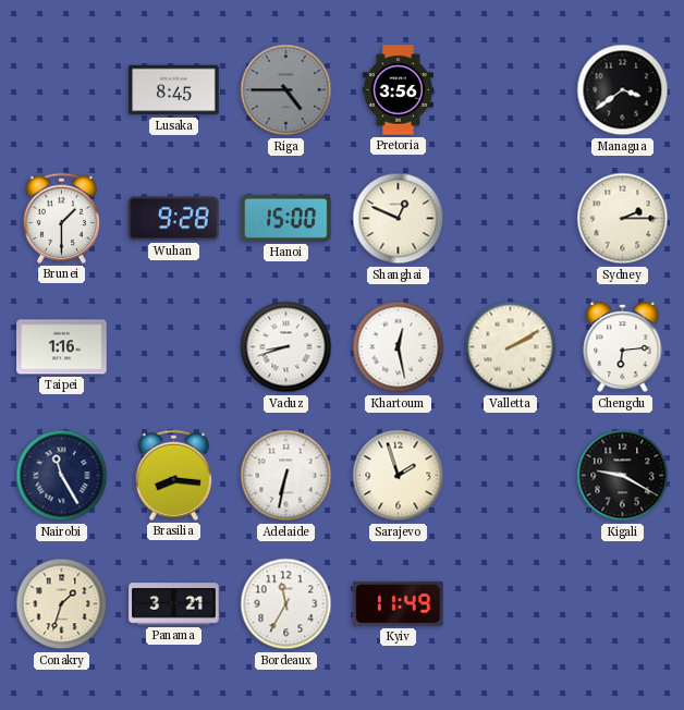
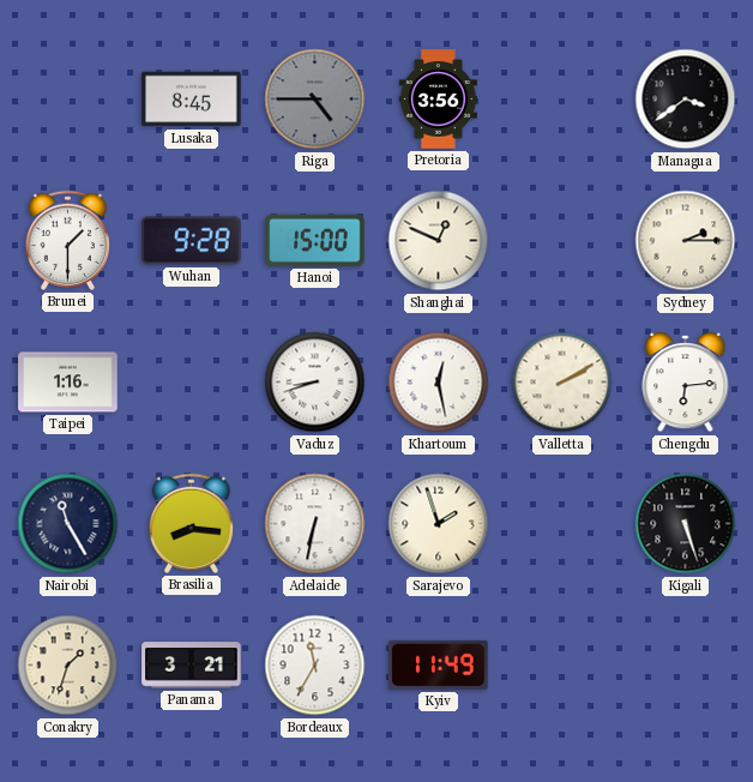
Kigali: 9:20 -> 5:27
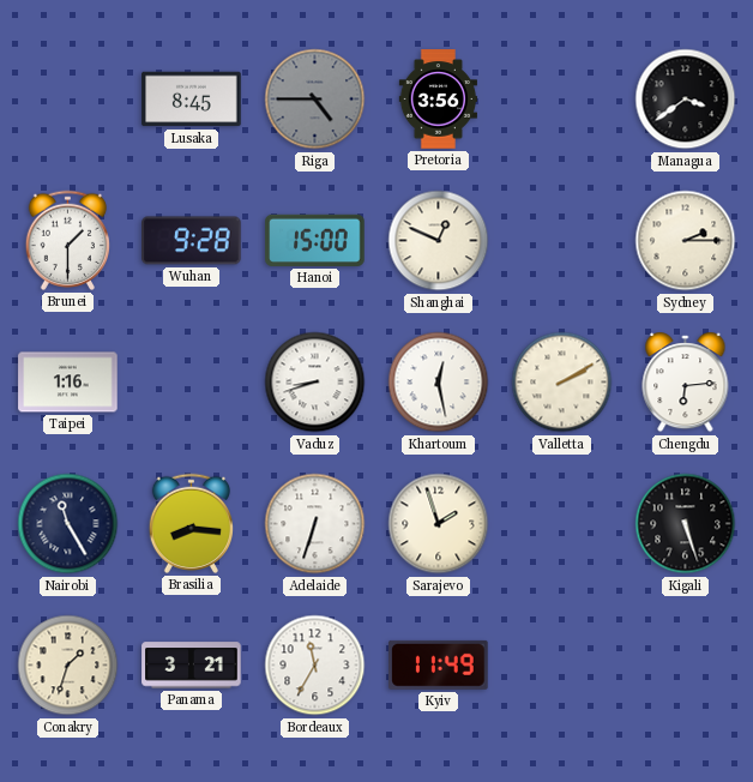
Adelaide: 6:32 -> 6:33
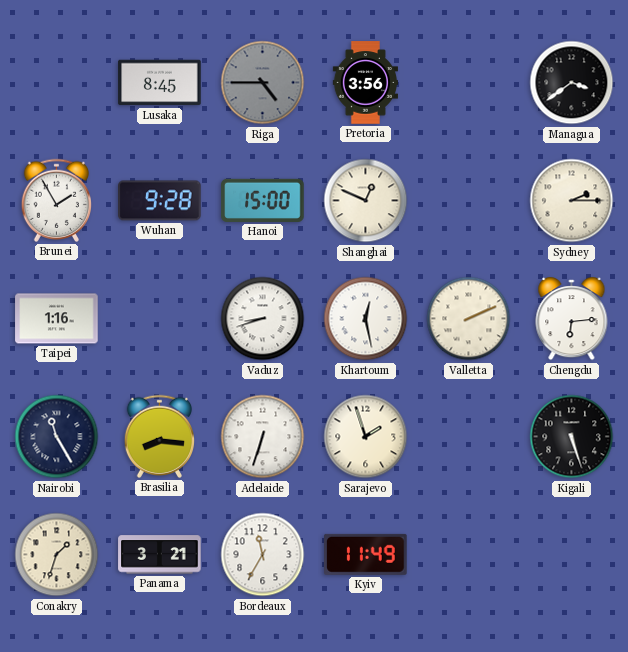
Brunei: 1:30 -> 1:55
Valletta: 2:10 -> 2:11
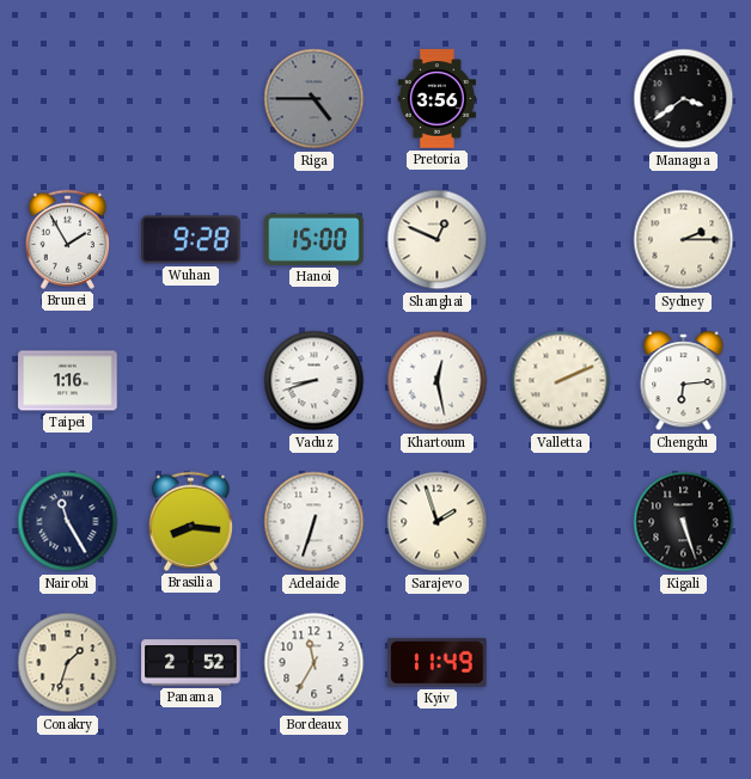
Lusaka: 8:45 -> none
Panama: 3:21 -> 2:52
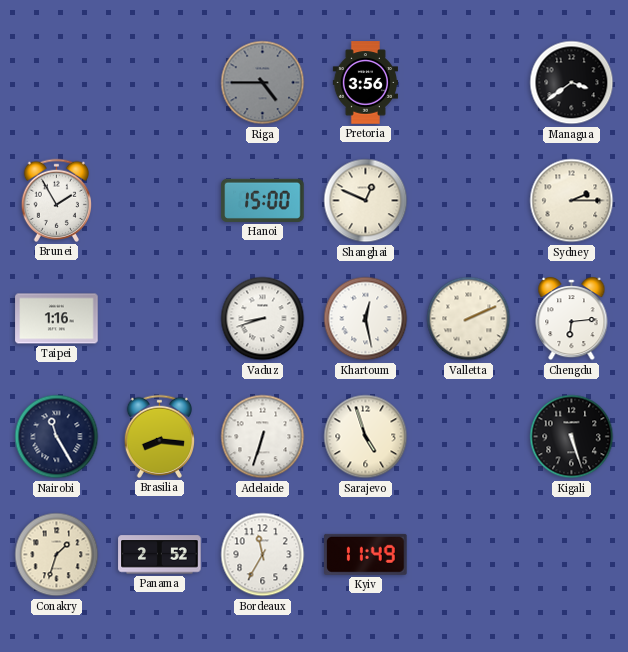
Wuhan: 9:28 -> none
Sarajevo: 1:57 -> 4:57
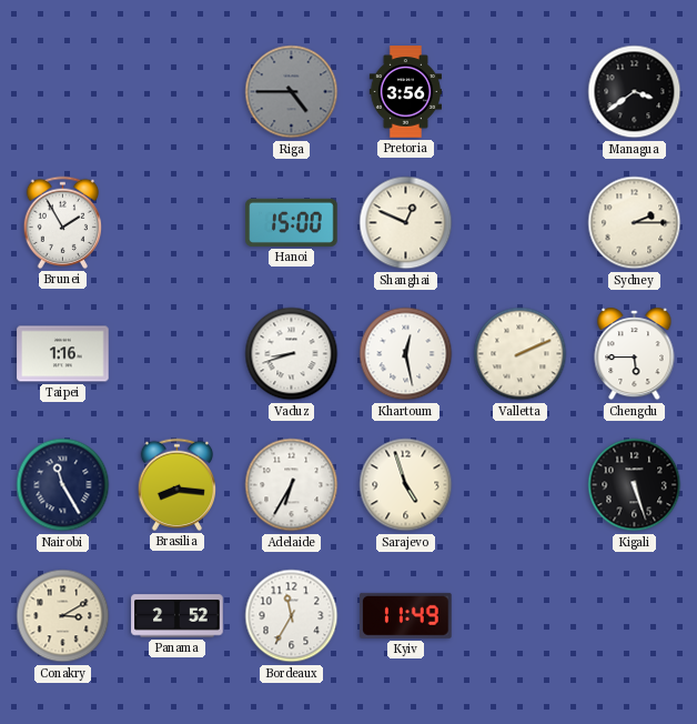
Chengdu: 6:14 -> 5:45
Adelaide: 6:33 -> 6:35
Conakry: 1:33 -> 3:10
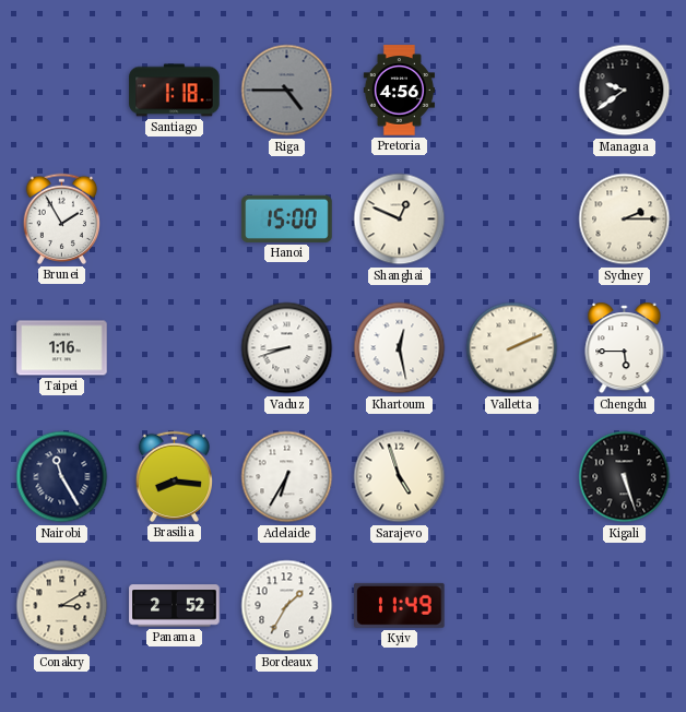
Santiago: none -> 1:18
Pretoria: 3:56 -> 4:56
Managua: 3:39 -> 9:39
Bordeaux: 11:35 -> 1:35
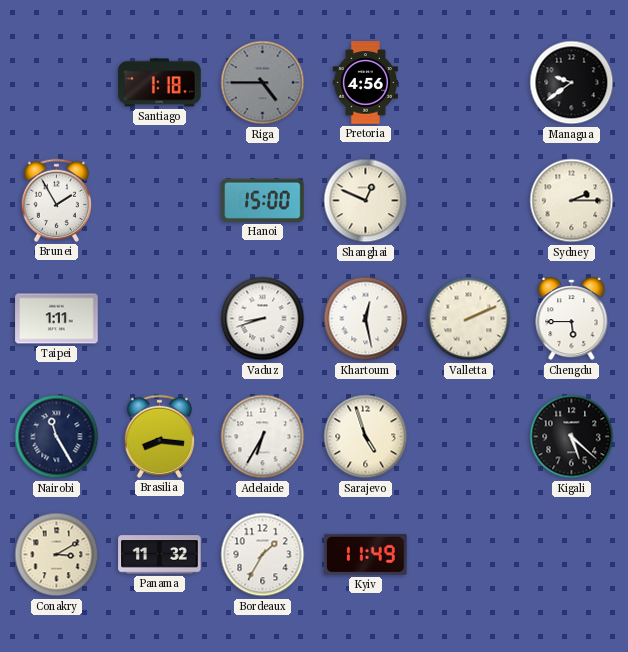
Taipei: 1:16 -> 1:11
Kigali: 5:27 -> 5:22
Panama: 2:52 -> 11:32
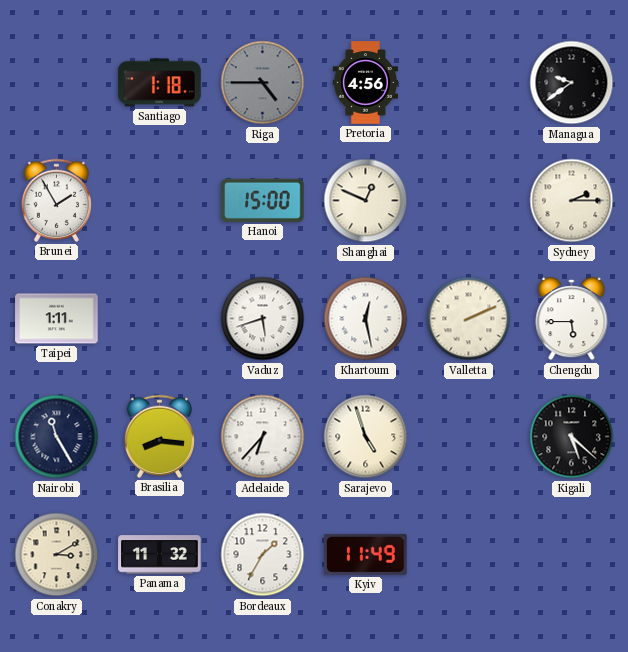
Vaduz: 8:42 -> 5:42
Adelaide: 6:35 -> 6:37
